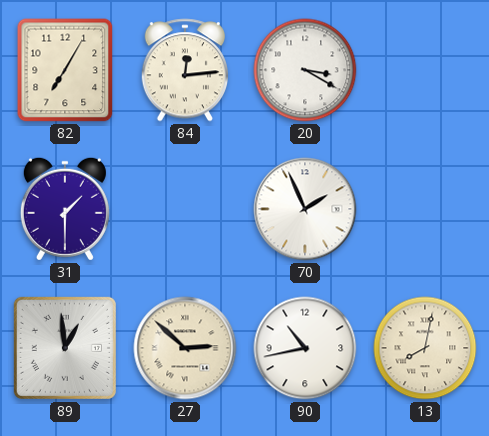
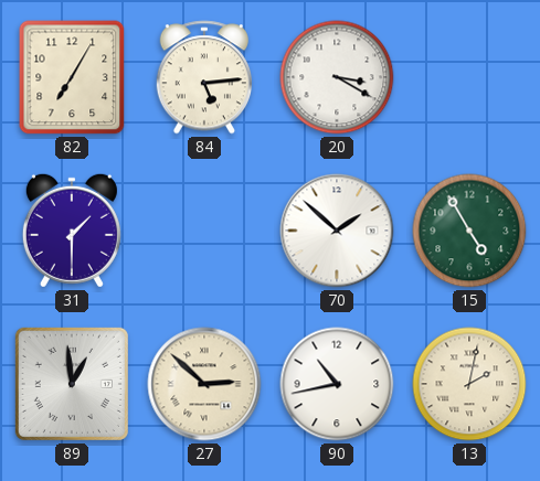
84: 12:14 -> 5:14
70: 1:56 -> 1:52
15: none -> 4:55
13: 8:02 -> 2:02
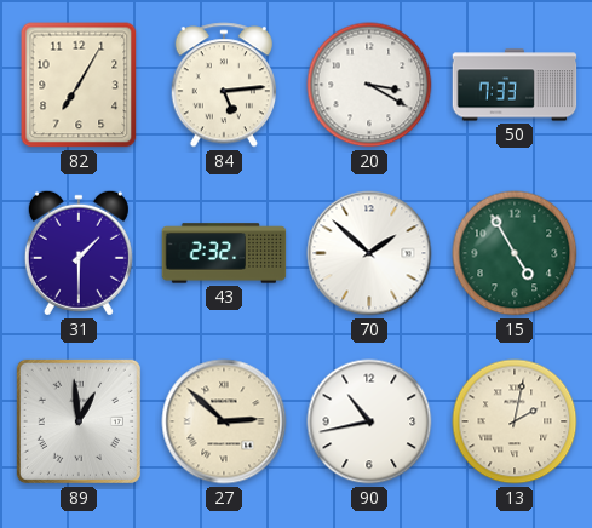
50: none -> 7:33
43: none -> 2:32
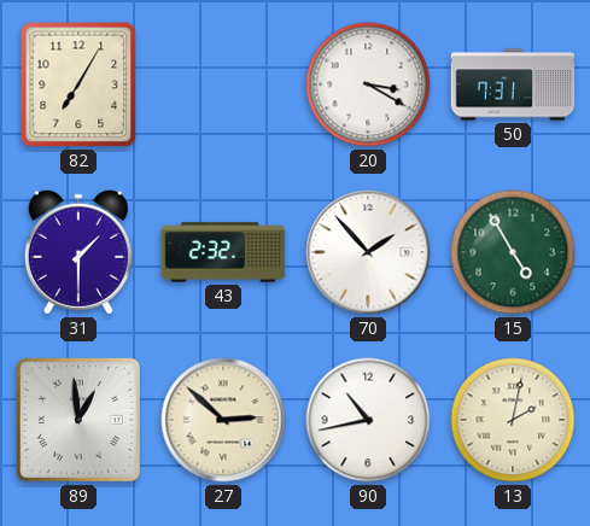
84: 5:14 -> none
50: 7:33 -> 7:31
70: 1:52 -> 1:53
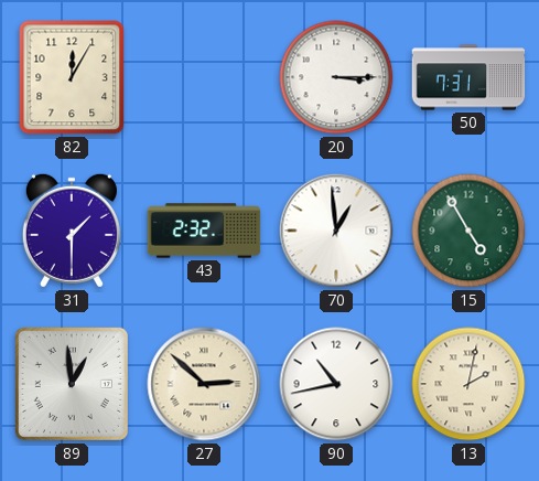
82: 7:05 -> 12:05
20: 3:20 -> 3:15
70: 1:53 -> 12:59
